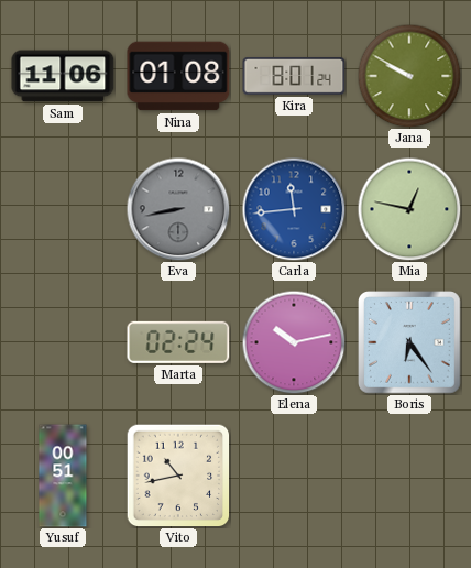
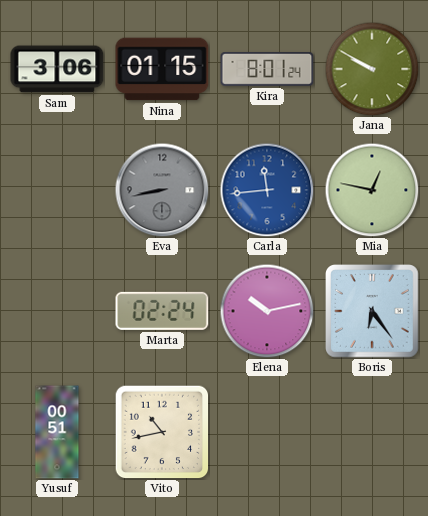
Sam: 11:06 -> 3:06
Nina: 01:08 -> 01:15
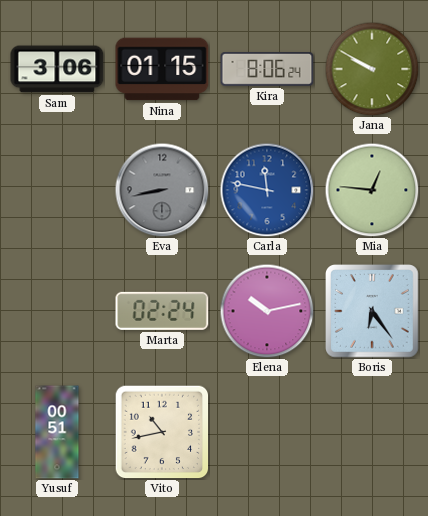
Kira: 8:01 -> 8:06
Carla: 11:44 -> 11:47
Mia: 12:47 -> 12:46
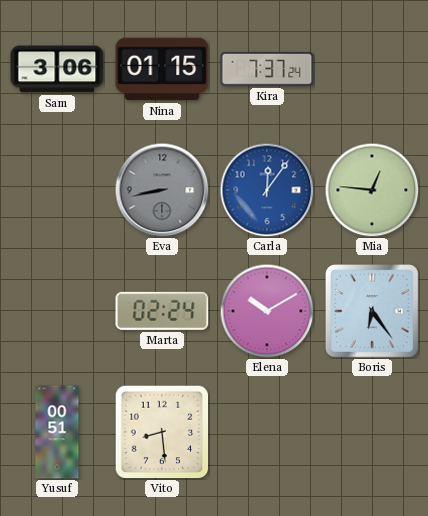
Kira: 8:06 -> 7:37
Jana: 9:50 -> none
Carla: 11:47 -> 12:06
Elena: 10:13 -> 10:10
Vito: 10:43 -> 8:29
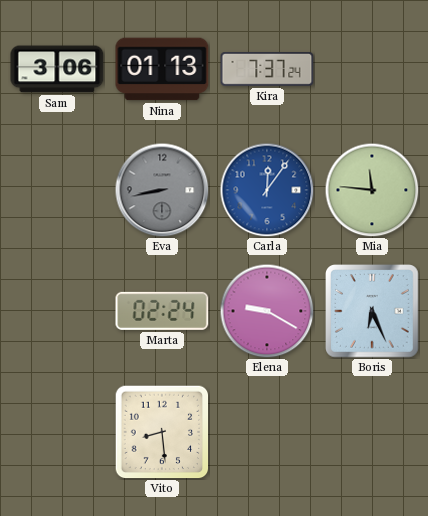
Nina: 01:15 -> 01:13
Mia: 12:46 -> 11:46
Elena: 10:10 -> 9:20
Boris: 6:24 -> 6:26
Yusuf: 00:51 -> none
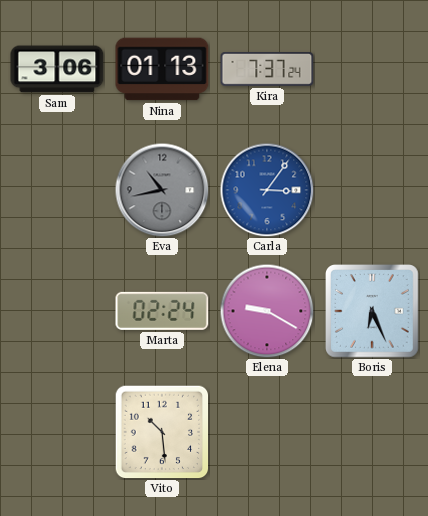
Eva: 8:43 -> 10:43
Carla: 12:06 -> 3:06
Mia: 11:46 -> none
Vito: 8:29 -> 10:29
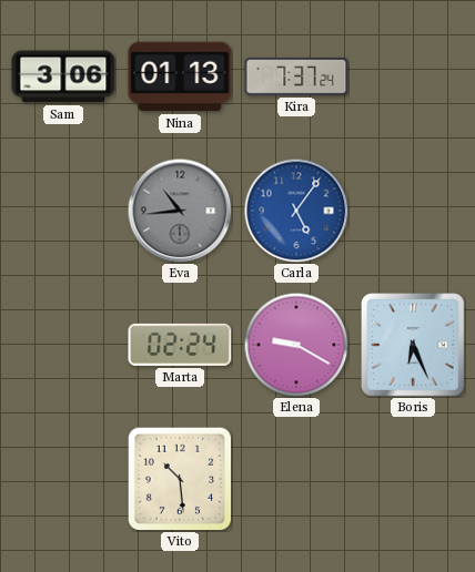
Eva: 10:43 -> 10:44
Carla: 3:06 -> 5:06
